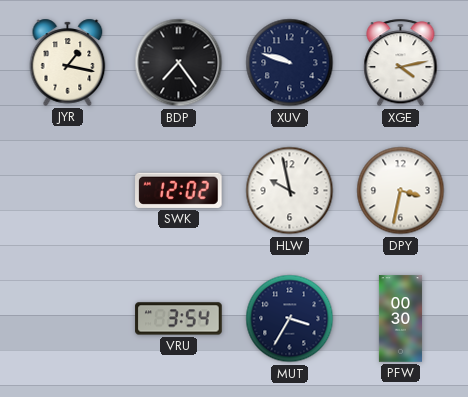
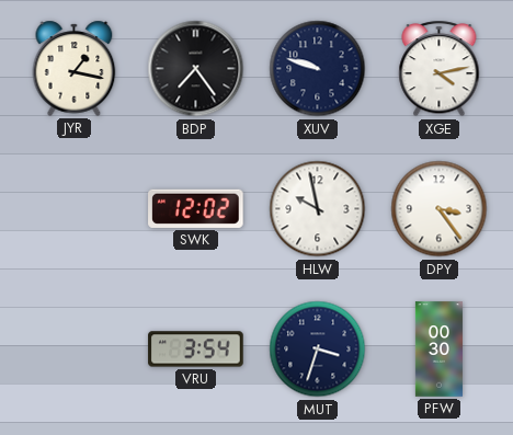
DPY: 3:32 -> 3:24
MUT: 3:35 -> 3:33
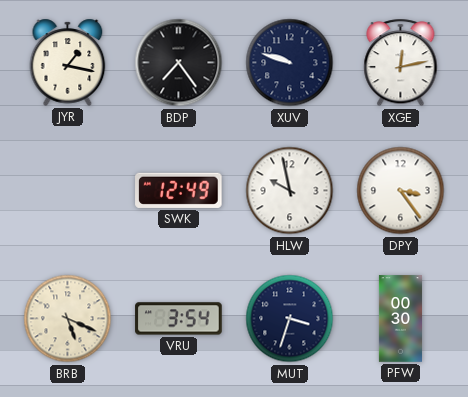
XGE: 4:13 -> 12:13
SWK: 12:02 -> 12:49
BRB: none -> 5:19
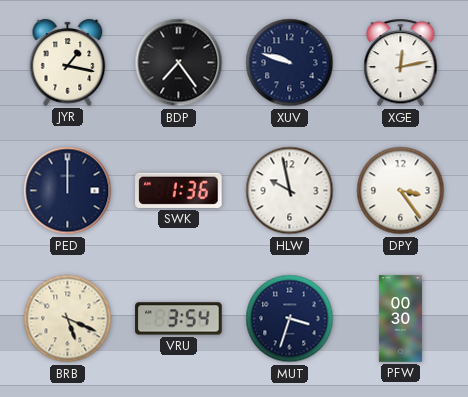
PED: none -> 12:00
SWK: 12:49 -> 1:36
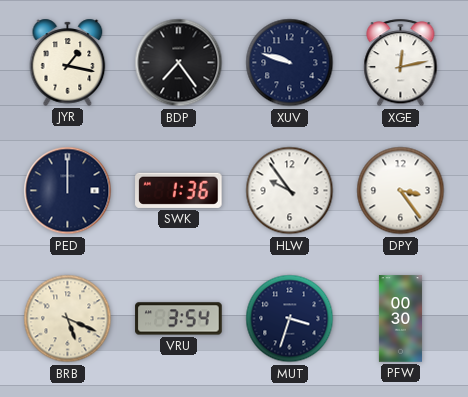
HLW: 9:58 -> 9:54
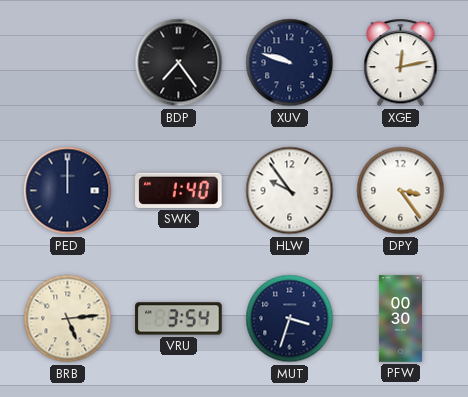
JYR: 1:17 -> none
SWK: 1:36 -> 1:40
BRB: 5:19 -> 5:14
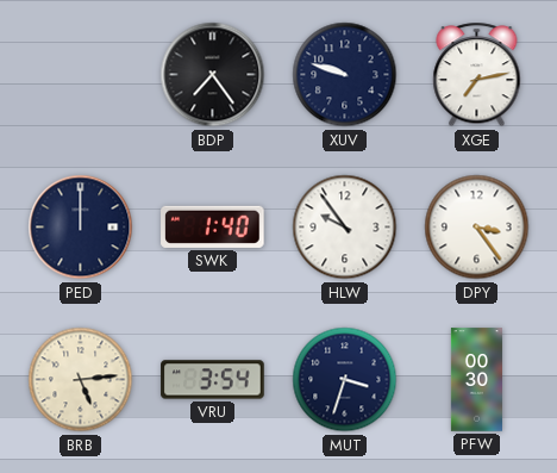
XGE: 12:13 -> 7:13
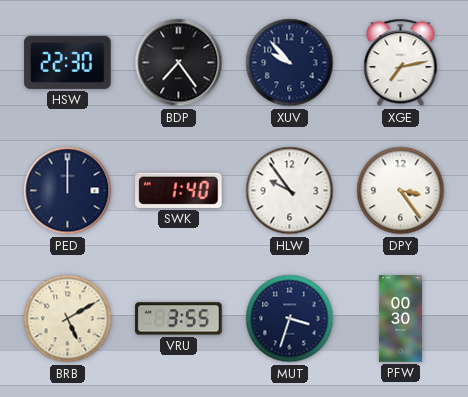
HSW: none -> 22:30
XUV: 9:48 -> 9:53
BRB: 5:14 -> 5:10
VRU: 3:54 -> 3:55
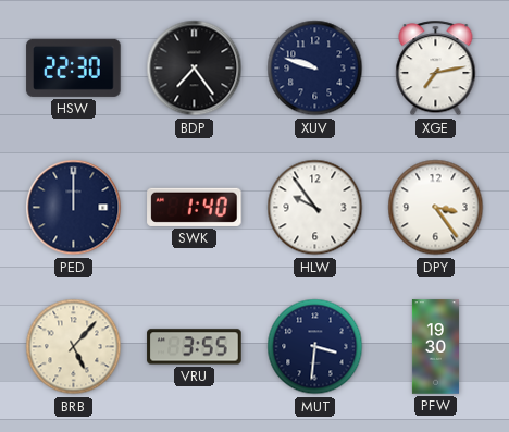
XUV: 9:53 -> 9:48
BRB: 5:10 -> 5:07
MUT: 3:33 -> 3:31
PFW: 00:30 -> 19:30
